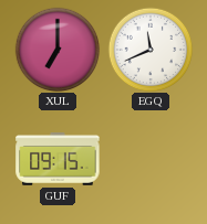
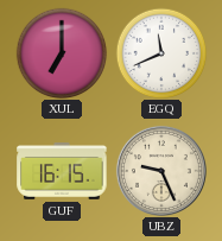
GUF: 09:15 -> 16:15
UBZ: none -> 9:26
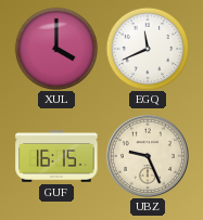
XUL: 7:00 -> 4:00
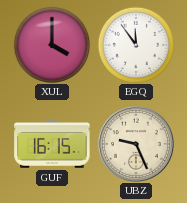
EGQ: 11:41 -> 11:54
